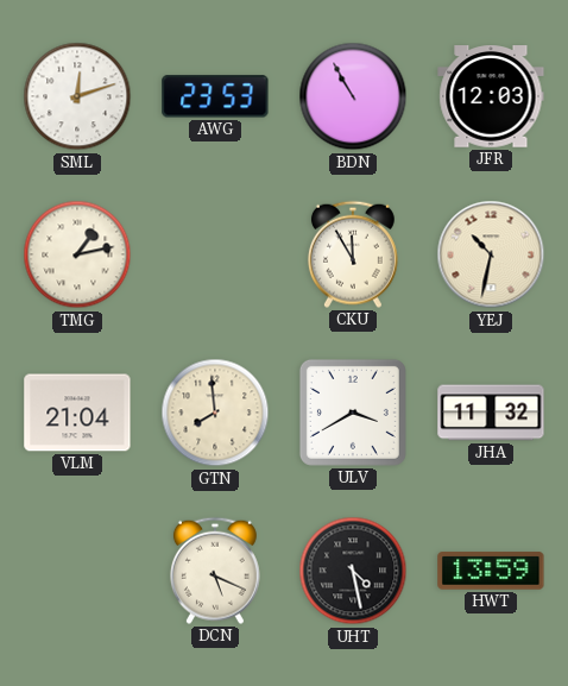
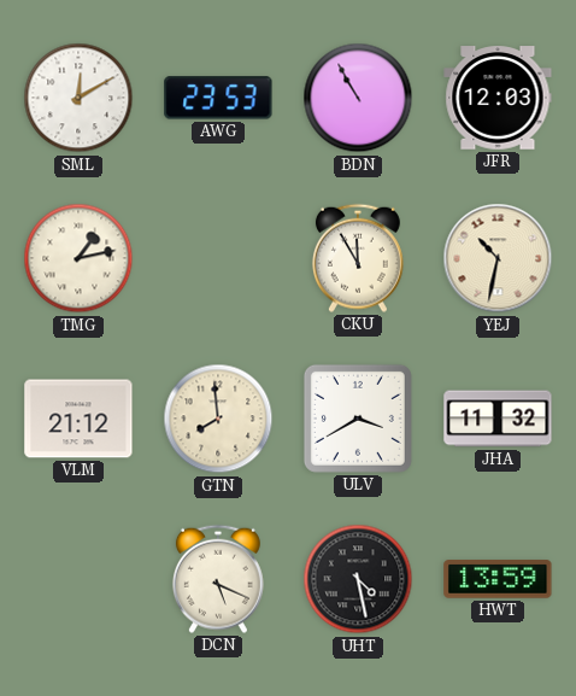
SML: 12:12 -> 12:10
VLM: 21:04 -> 21:12
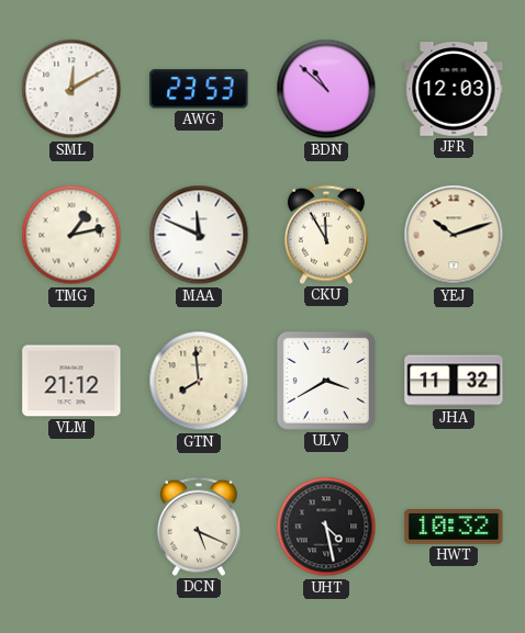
BDN: 10:55 -> 10:52
MAA: none -> 11:49
YEJ: 10:32 -> 10:12
HWT: 13:59 -> 10:32
